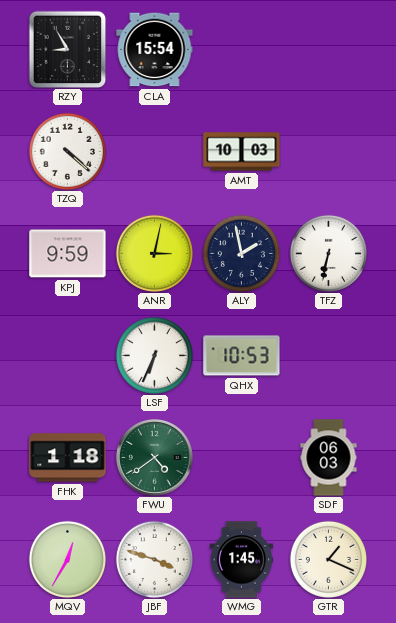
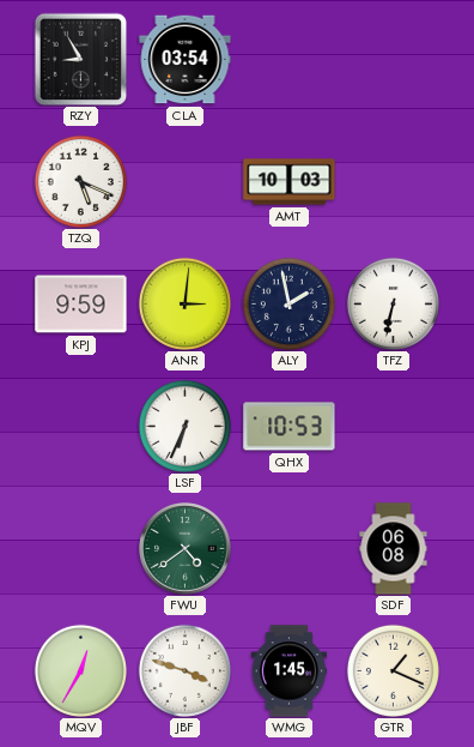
CLA: 15:54 -> 03:54
TZQ: 4:22 -> 5:19
ANR: 3:02 -> 3:01
FHK: 1:18 -> none
SDF: 06:03 -> 06:08
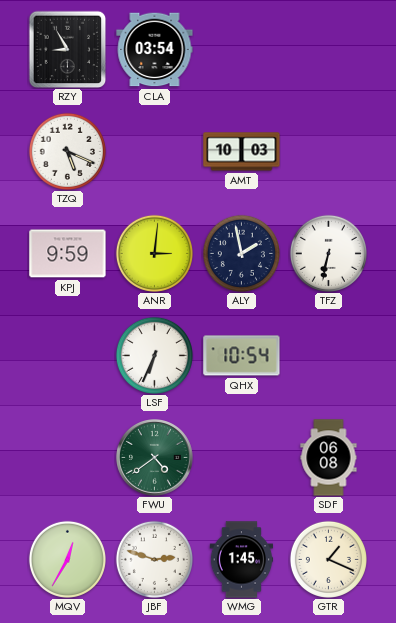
QHX: 10:53 -> 10:54
JBF: 3:48 -> 2:48
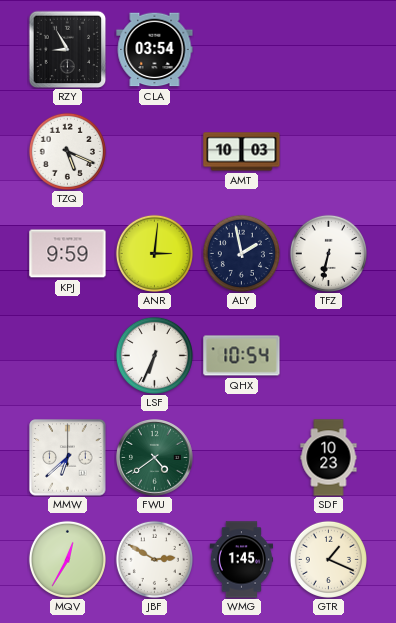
MMW: none -> 6:38
SDF: 06:08 -> 10:23
JBF: 2:48 -> 2:50
